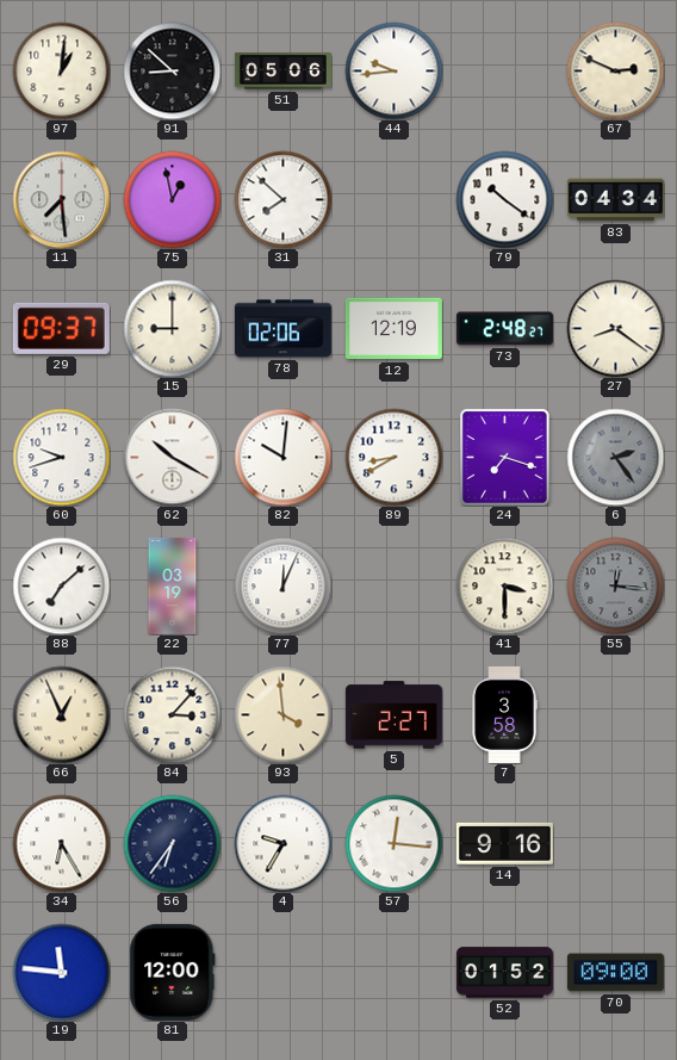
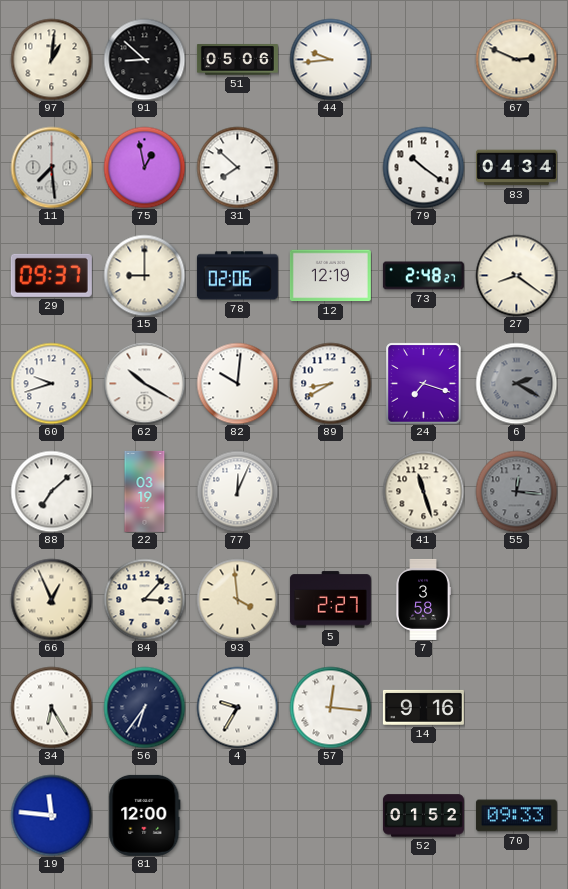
6: 2:24 -> 2:20
41: 3:30 -> 11:27
70: 09:00 -> 09:33
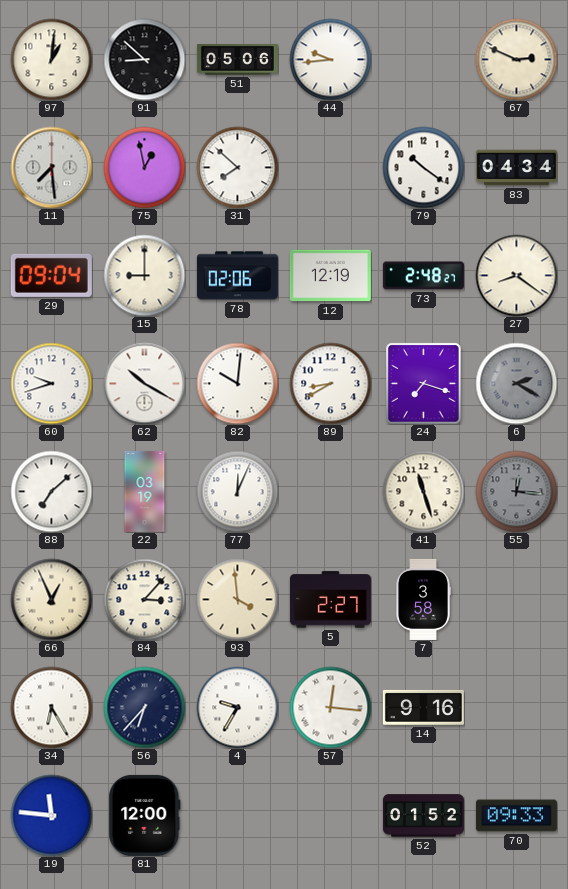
29: 09:37 -> 09:04
56: 6:36 -> 6:37
